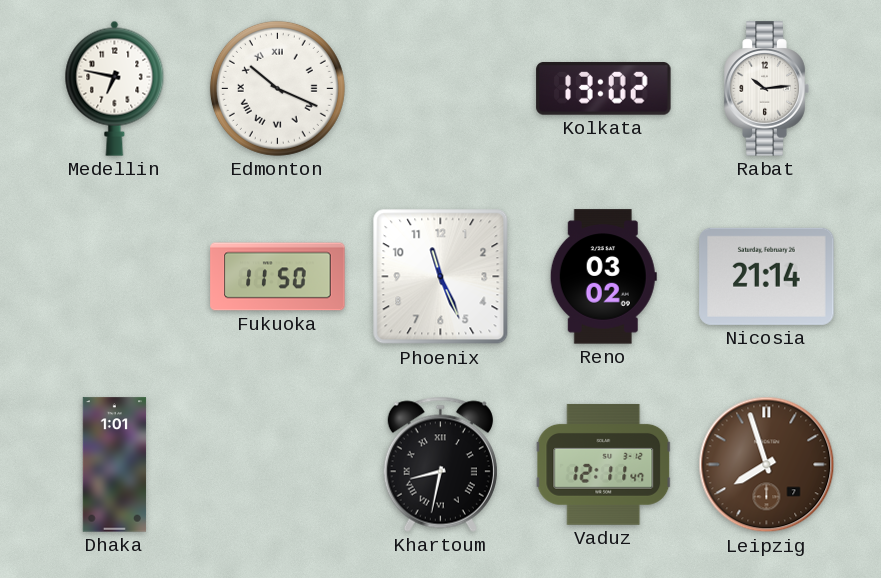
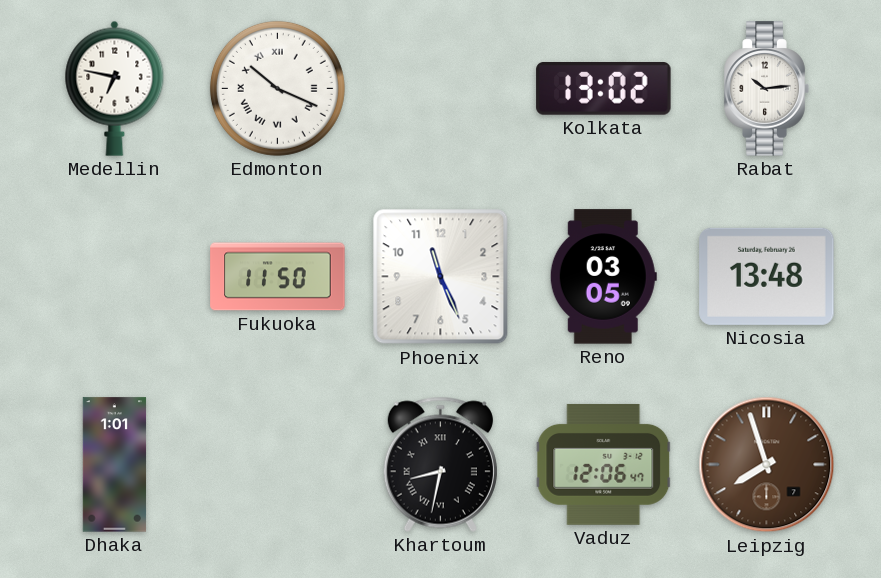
Reno: 03:02 -> 03:05
Nicosia: 21:14 -> 13:48
Vaduz: 12:11 -> 12:06
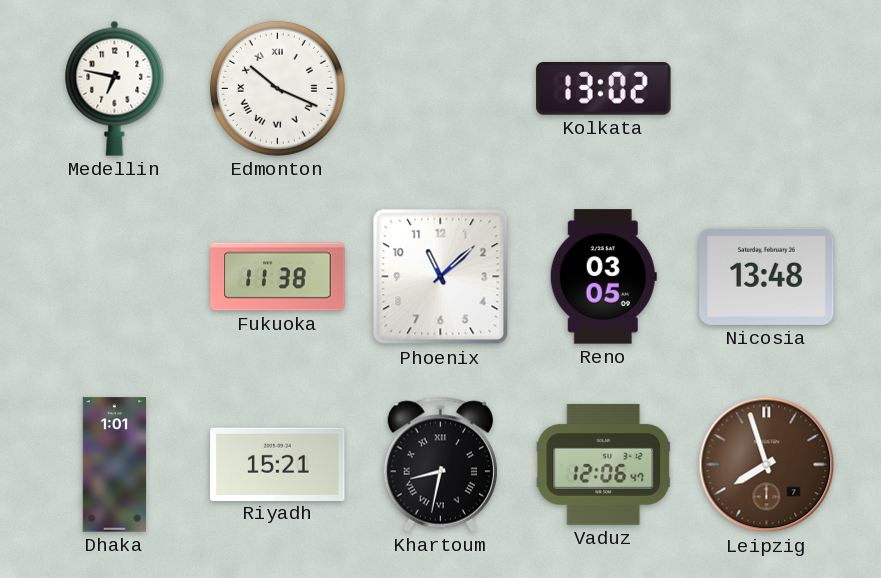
Rabat: 10:14 -> none
Fukuoka: 11:50 -> 11:38
Phoenix: 11:26 -> 11:08
Riyadh: none -> 15:21
